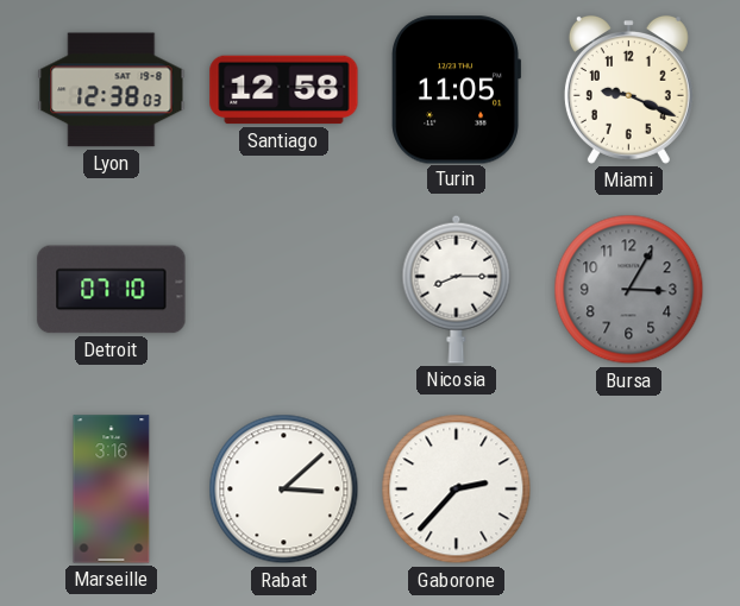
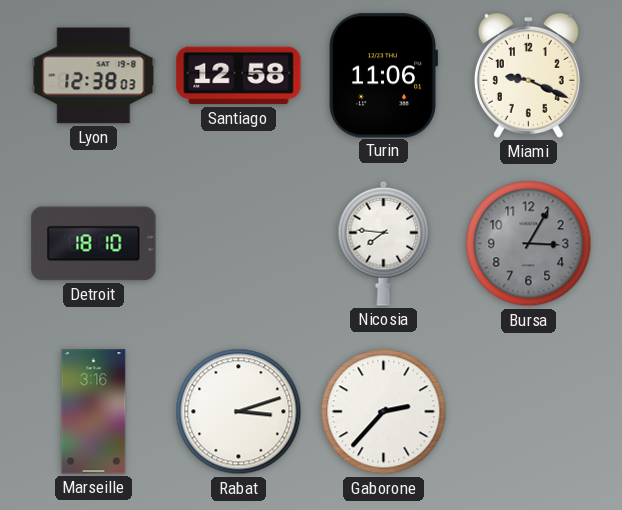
Turin: 11:05 -> 11:06
Detroit: 07:10 -> 18:10
Nicosia: 8:15 -> 7:46
Rabat: 3:08 -> 3:12
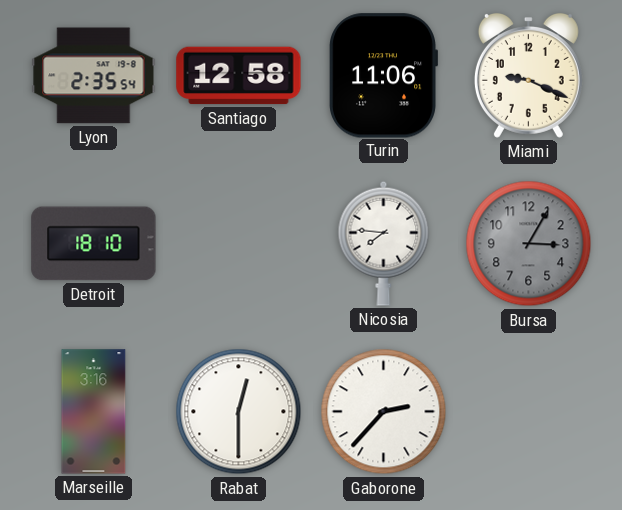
Lyon: 12:38 -> 2:35
Rabat: 3:12 -> 12:30
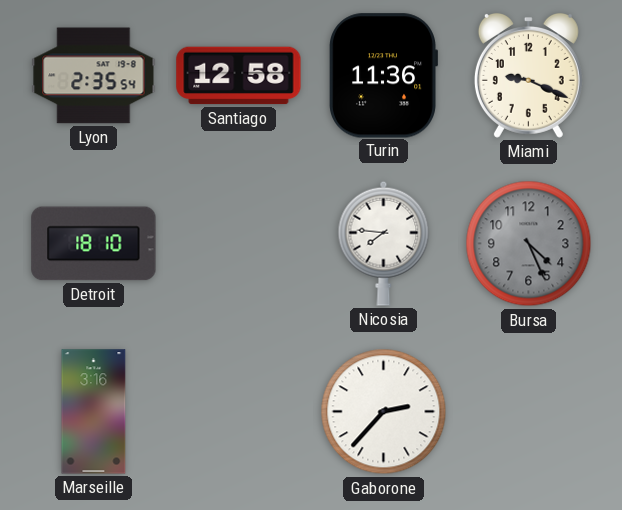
Turin: 11:06 -> 11:36
Bursa: 3:05 -> 4:26
Rabat: 12:30 -> none
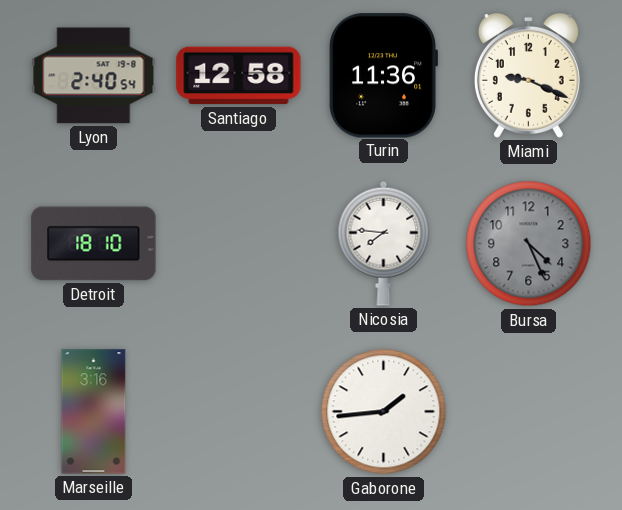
Lyon: 2:35 -> 2:40
Gaborone: 2:37 -> 1:44
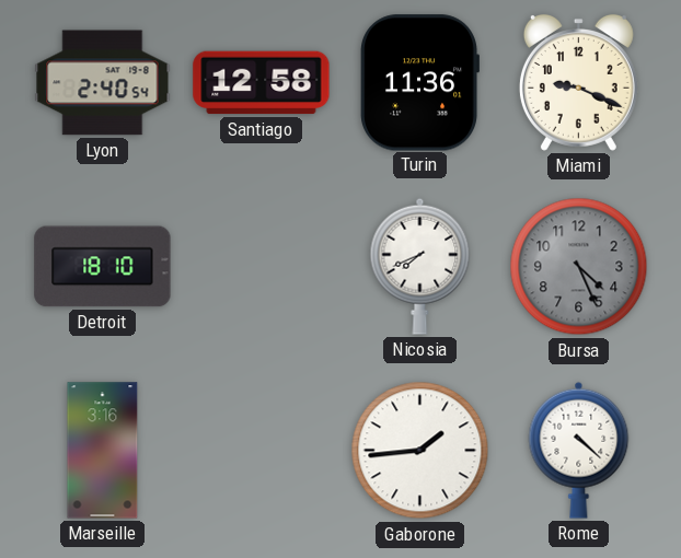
Nicosia: 7:46 -> 7:41
Rome: none -> 4:22
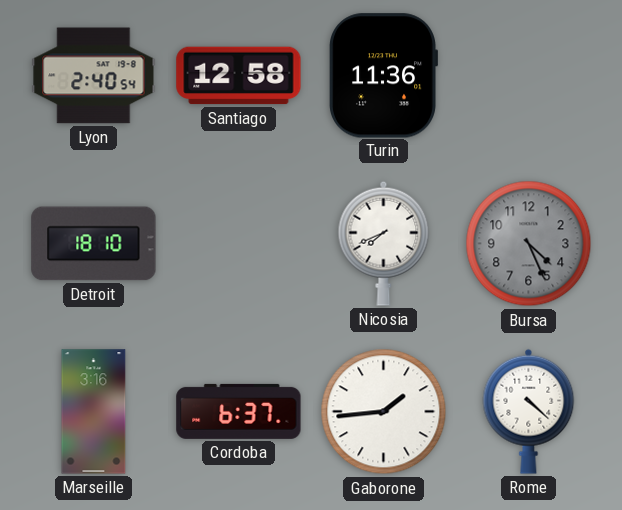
Miami: 9:19 -> none
Cordoba: none -> 6:37
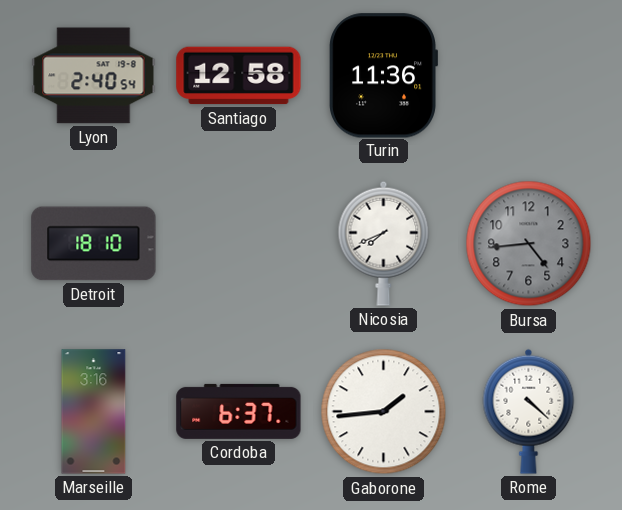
Bursa: 4:26 -> 4:44
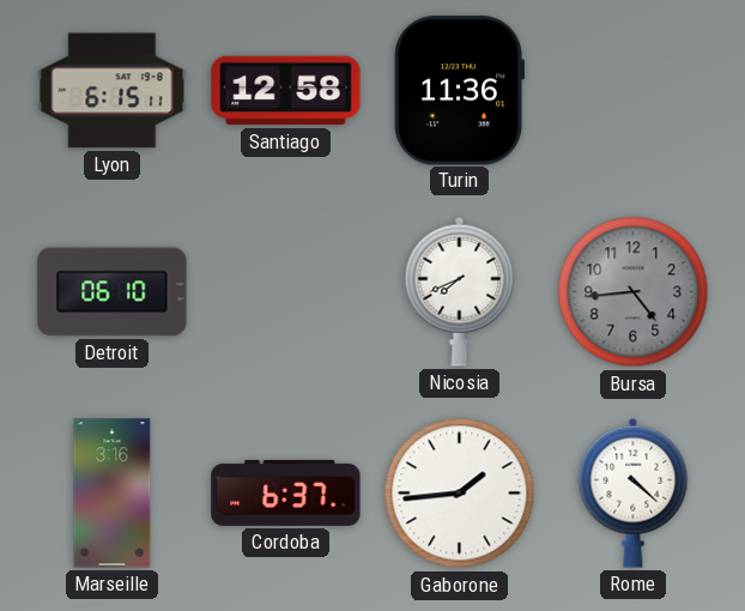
Lyon: 2:40 -> 6:15
Detroit: 18:10 -> 06:10
